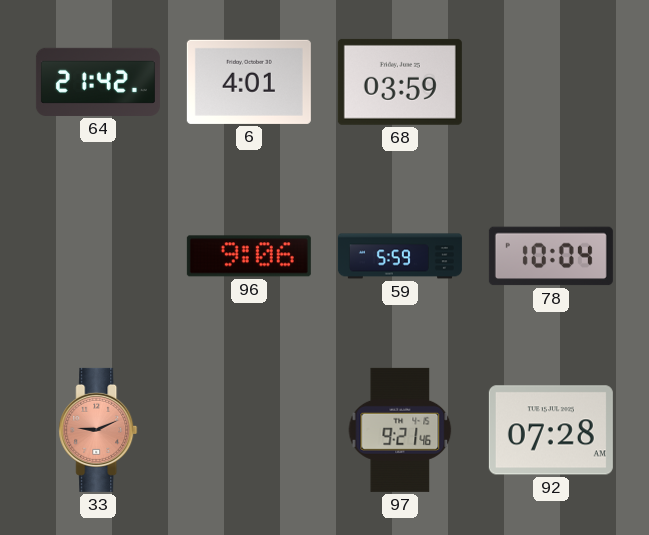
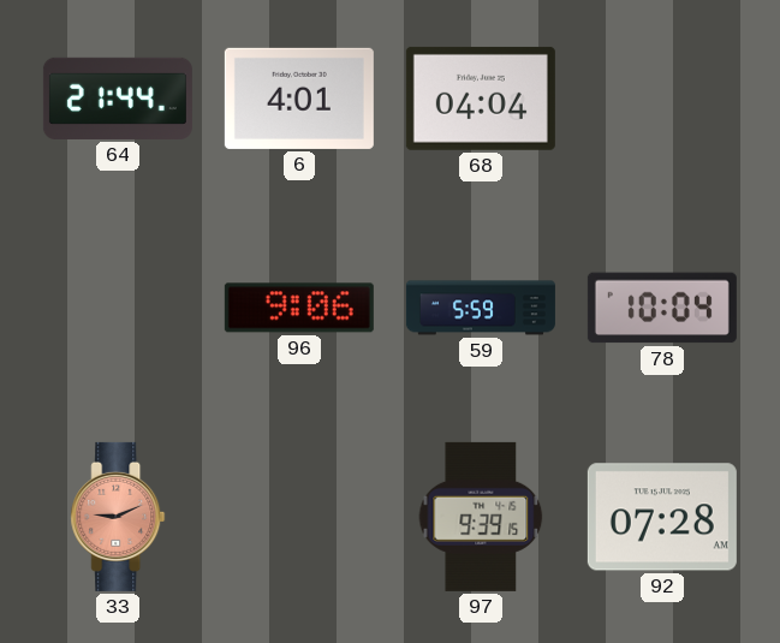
64: 21:42 -> 21:44
68: 03:59 -> 04:04
97: 9:21 -> 9:39
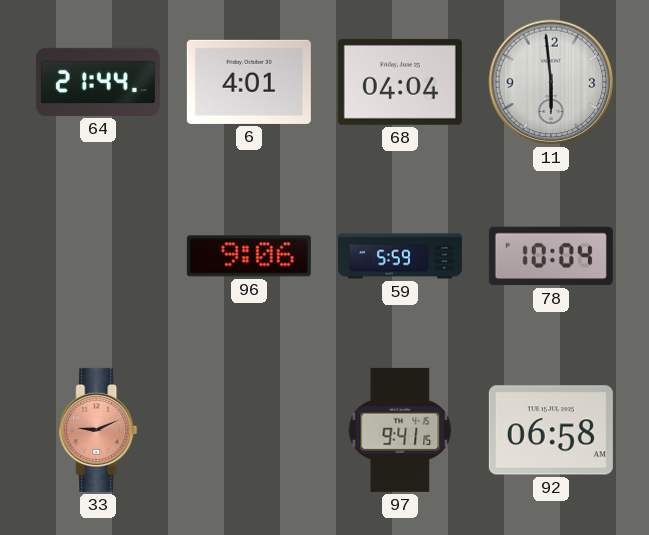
11: none -> 5:59
97: 9:39 -> 9:41
92: 07:28 -> 06:58
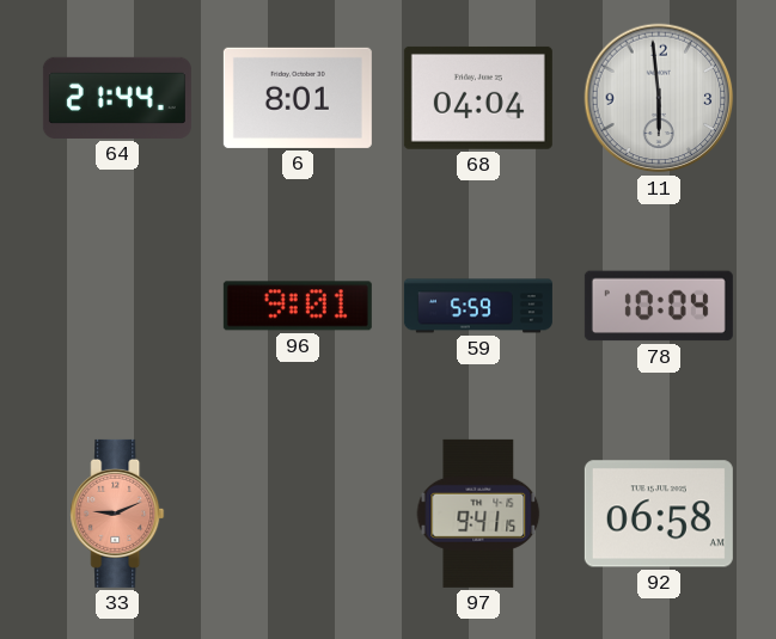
6: 4:01 -> 8:01
96: 9:06 -> 9:01
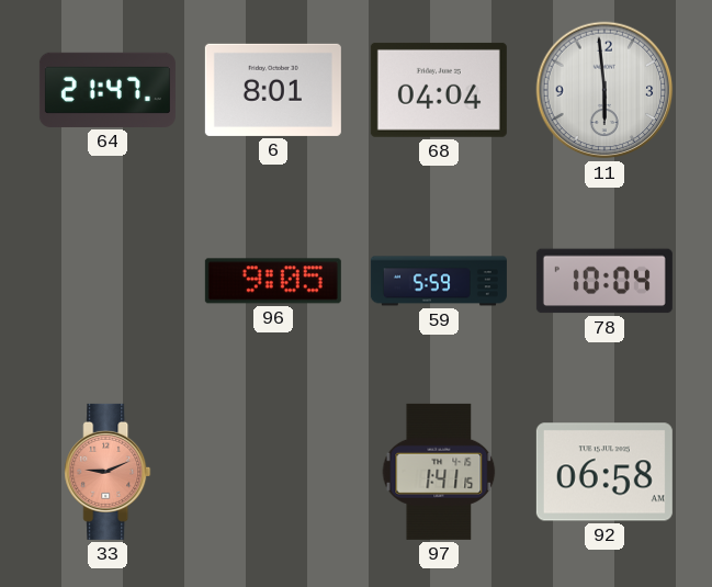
64: 21:44 -> 21:47
96: 9:01 -> 9:05
97: 9:41 -> 1:41
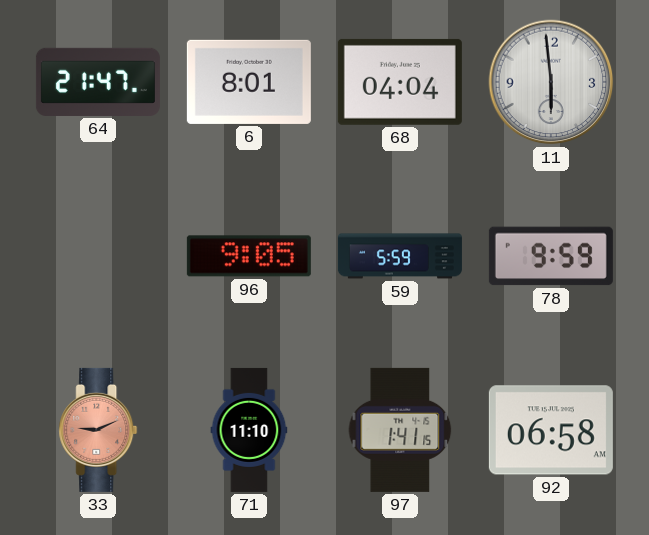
78: 10:04 -> 9:59
71: none -> 11:10
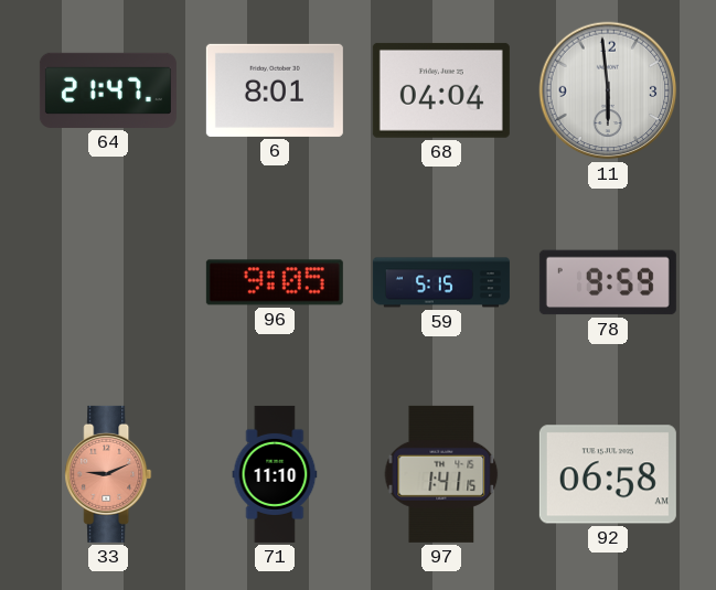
59: 5:59 -> 5:15
